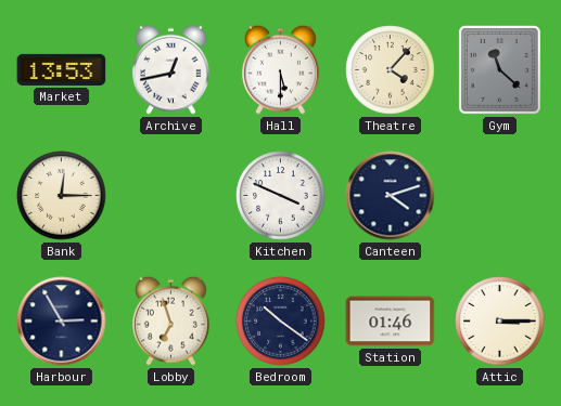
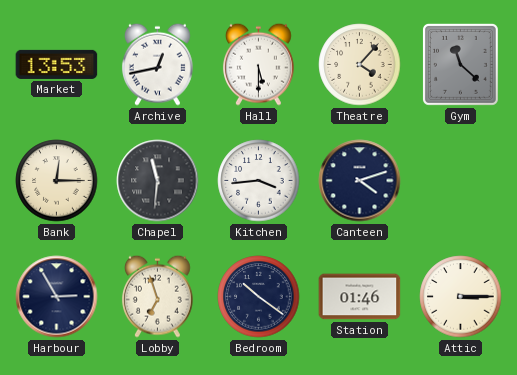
Chapel: none -> 11:31
Kitchen: 3:49 -> 3:44
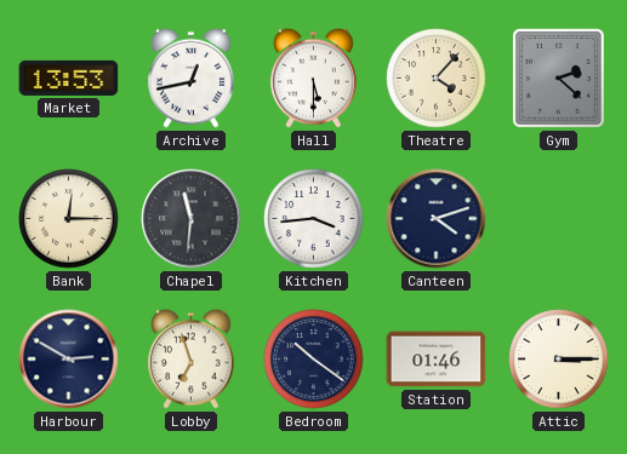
Gym: 11:22 -> 2:22
Harbour: 2:55 -> 2:50
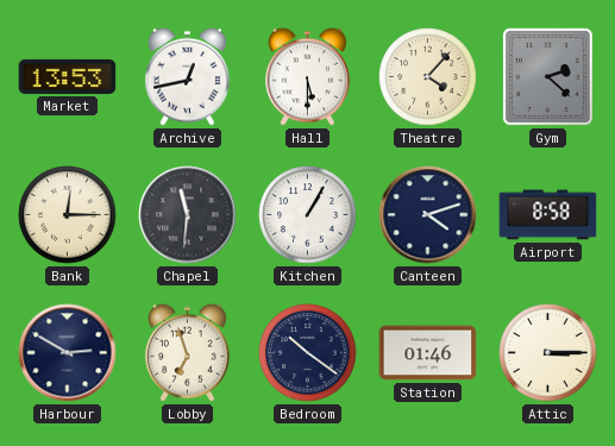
Kitchen: 3:44 -> 1:05
Airport: none -> 8:58
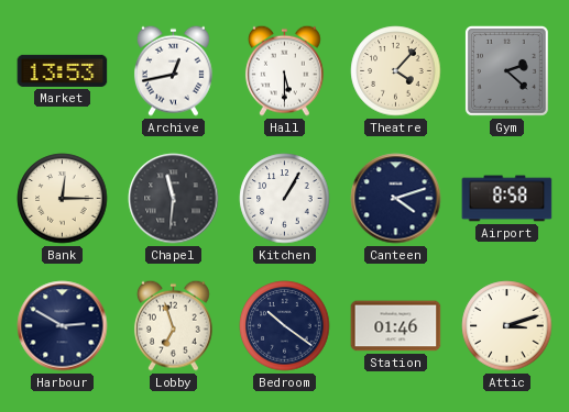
Attic: 3:15 -> 3:12
